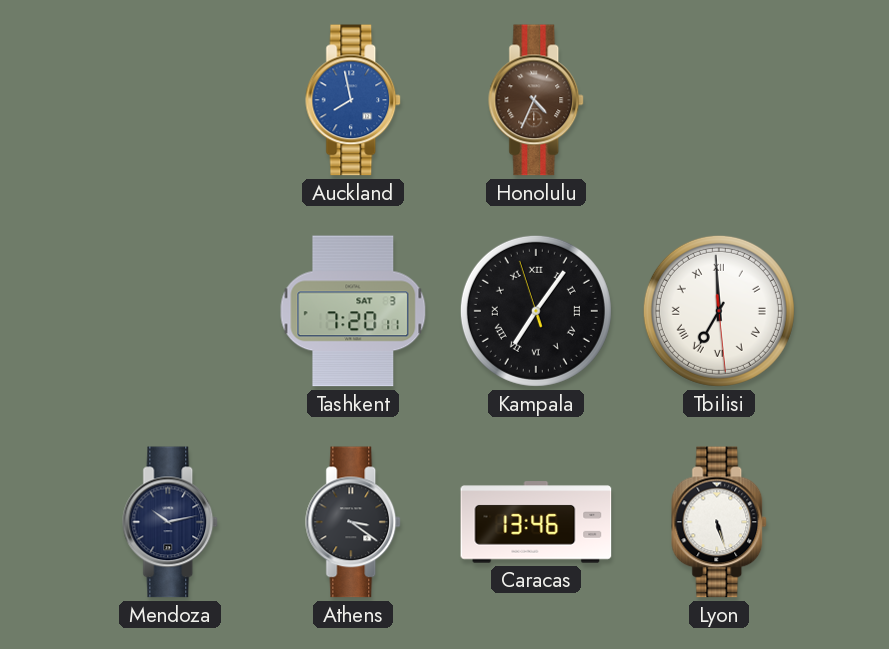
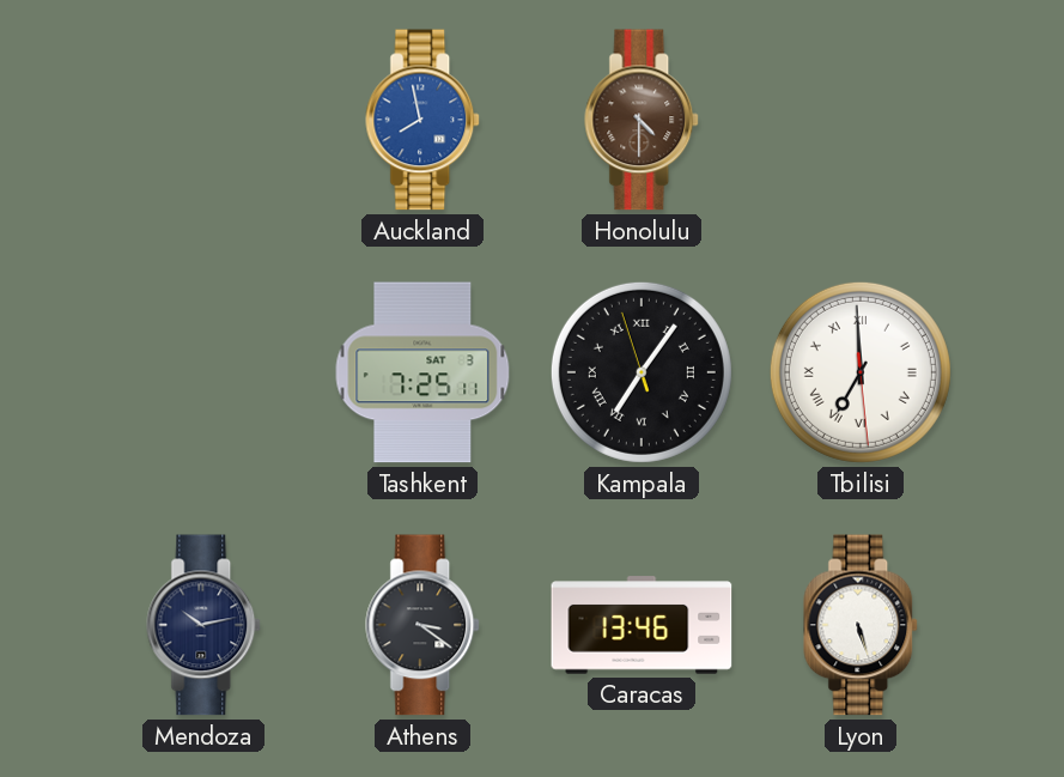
Honolulu: 4:34 -> 4:30
Tashkent: 7:20 -> 7:25
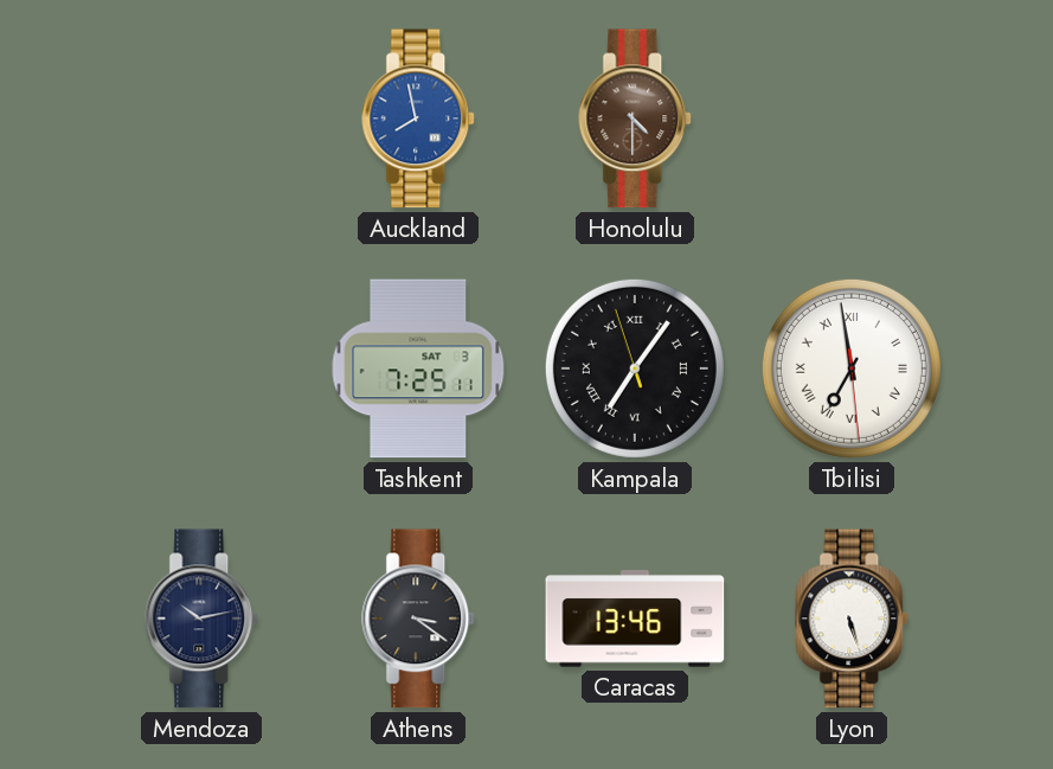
Tbilisi: 6:59 -> 6:58
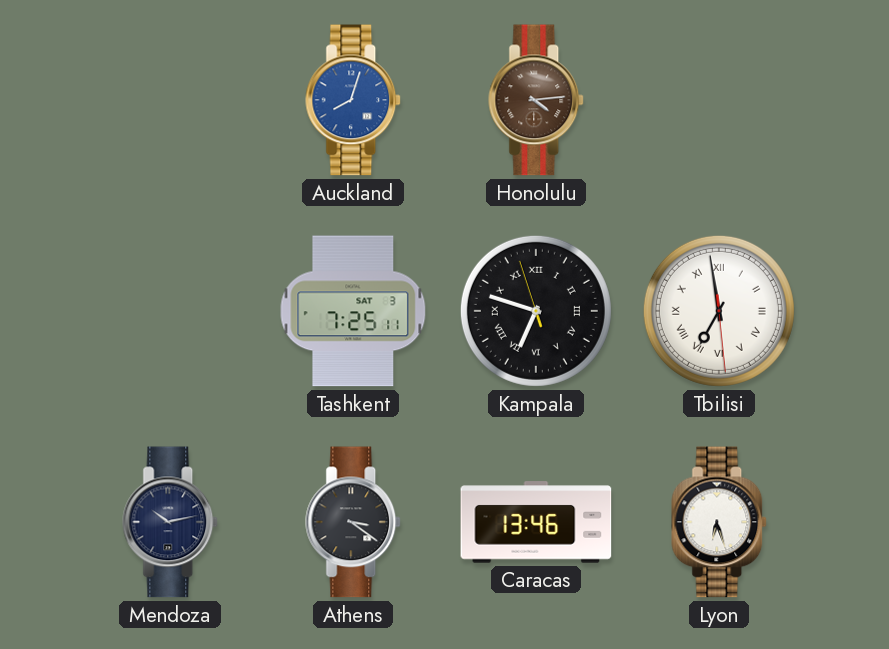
Auckland: 7:58 -> 8:03
Honolulu: 4:30 -> 4:14
Kampala: 7:05 -> 6:47
Lyon: 5:27 -> 6:27
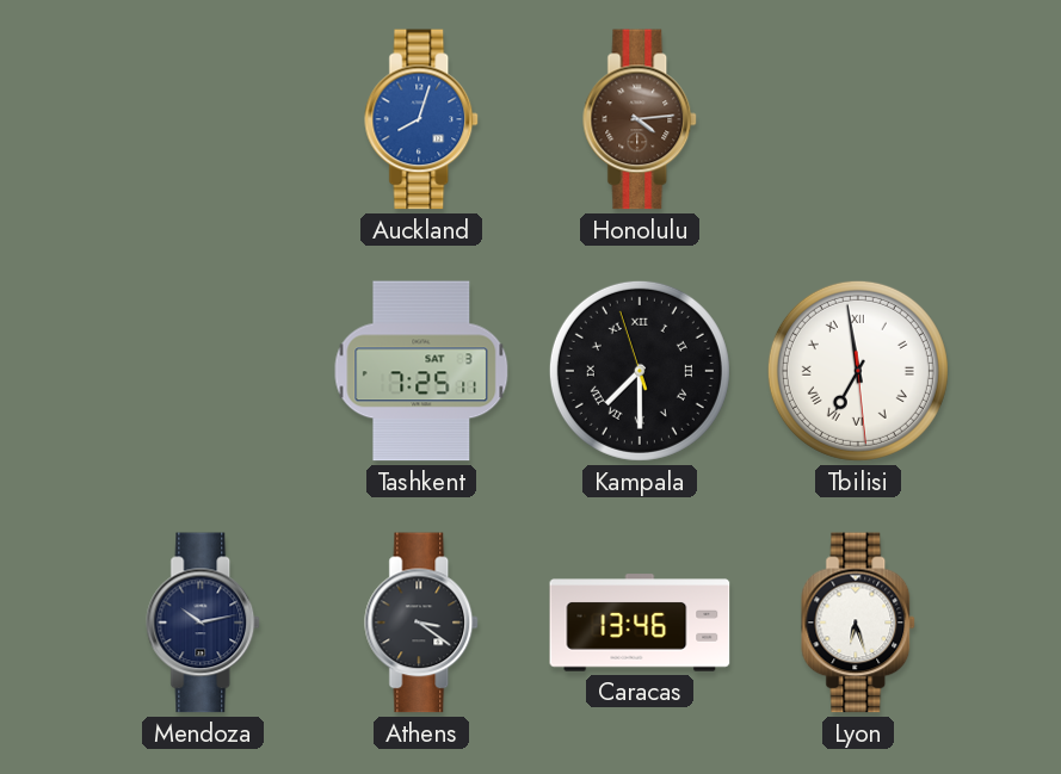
Kampala: 6:47 -> 7:29
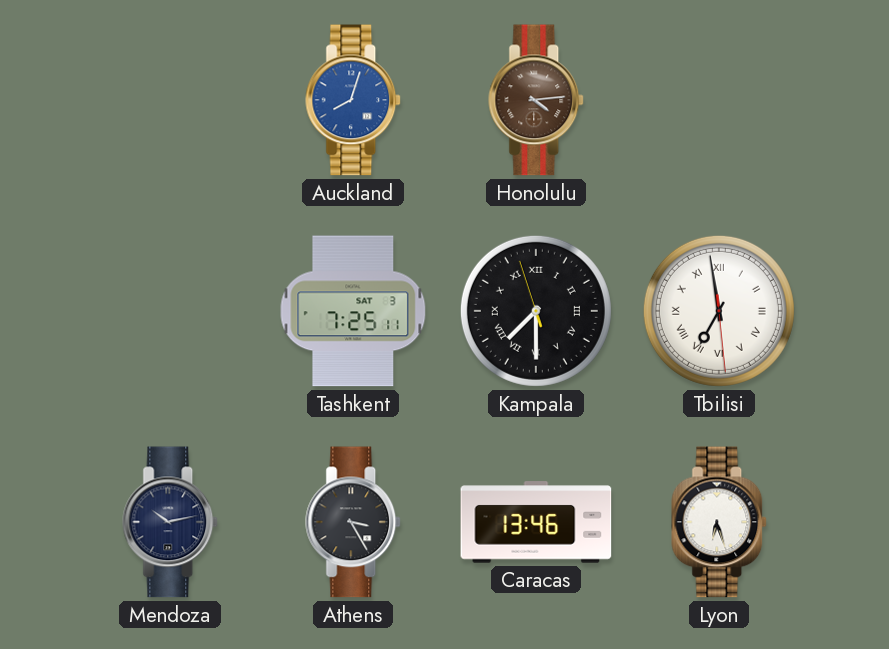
Athens: 3:21 -> 3:25
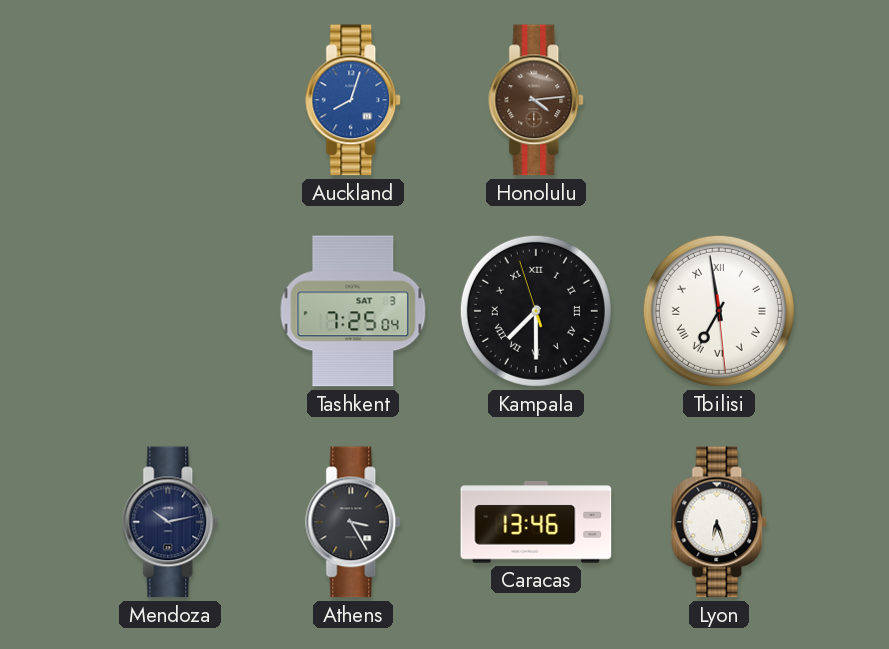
Tashkent: 7:25:11 -> 7:25:04
